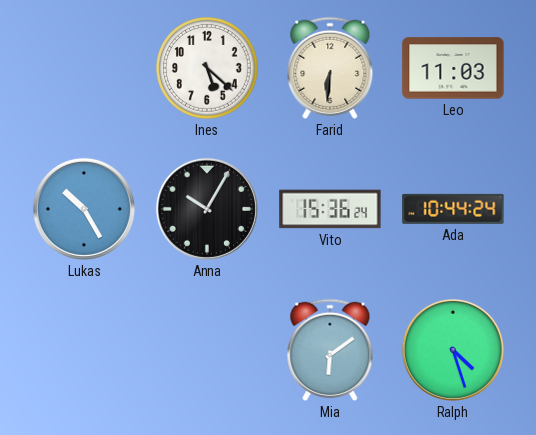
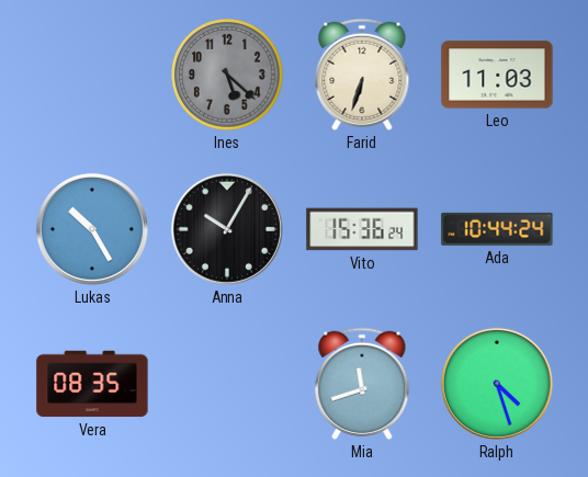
Ines dial: white -> grey
Farid: 6:31 -> 6:33
Vera: none -> 08:35
Mia: 6:09 -> 11:42
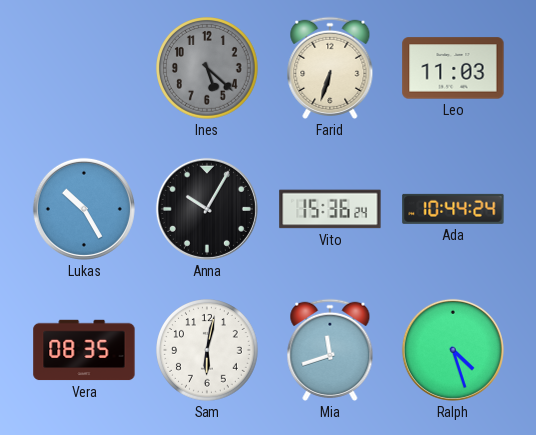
Sam: none -> 6:02
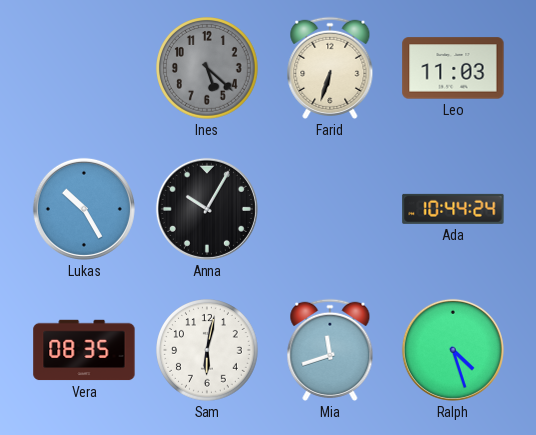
Vito: 15:36 -> none
